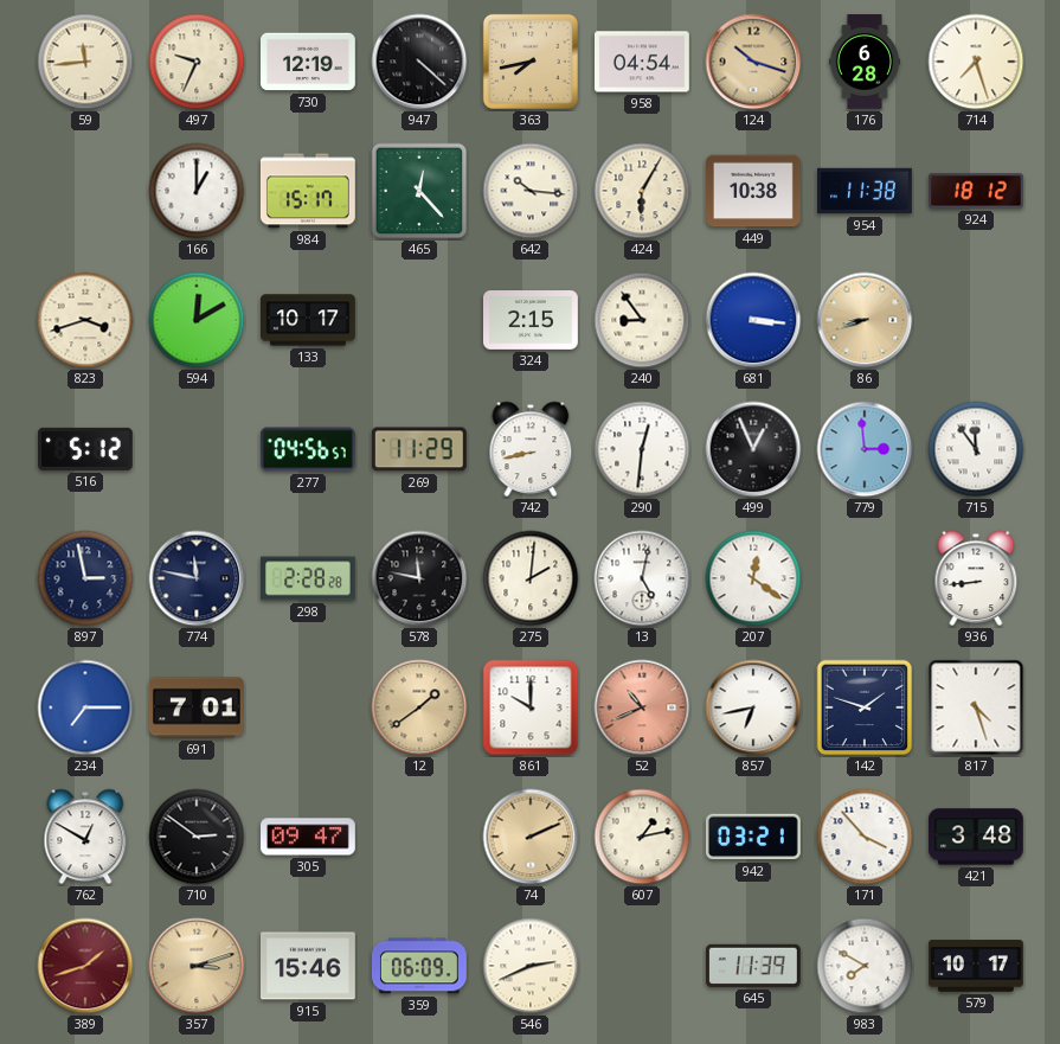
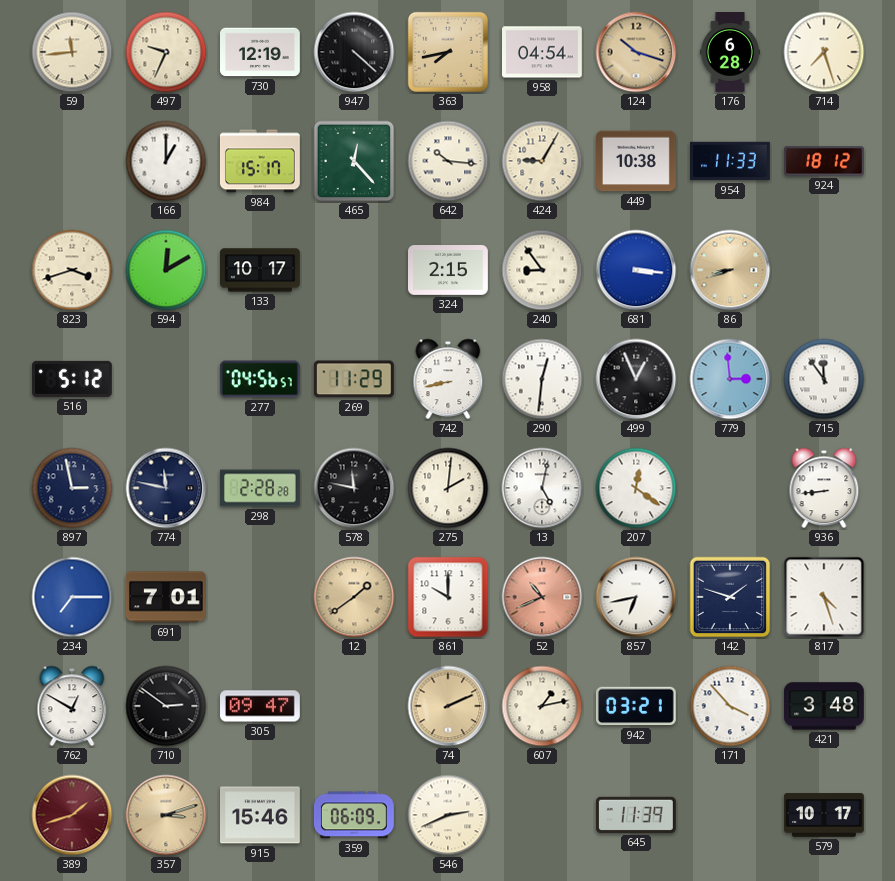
424: 6:05 -> 9:05
954: 11:38 -> 11:33
983: 7:50 -> none
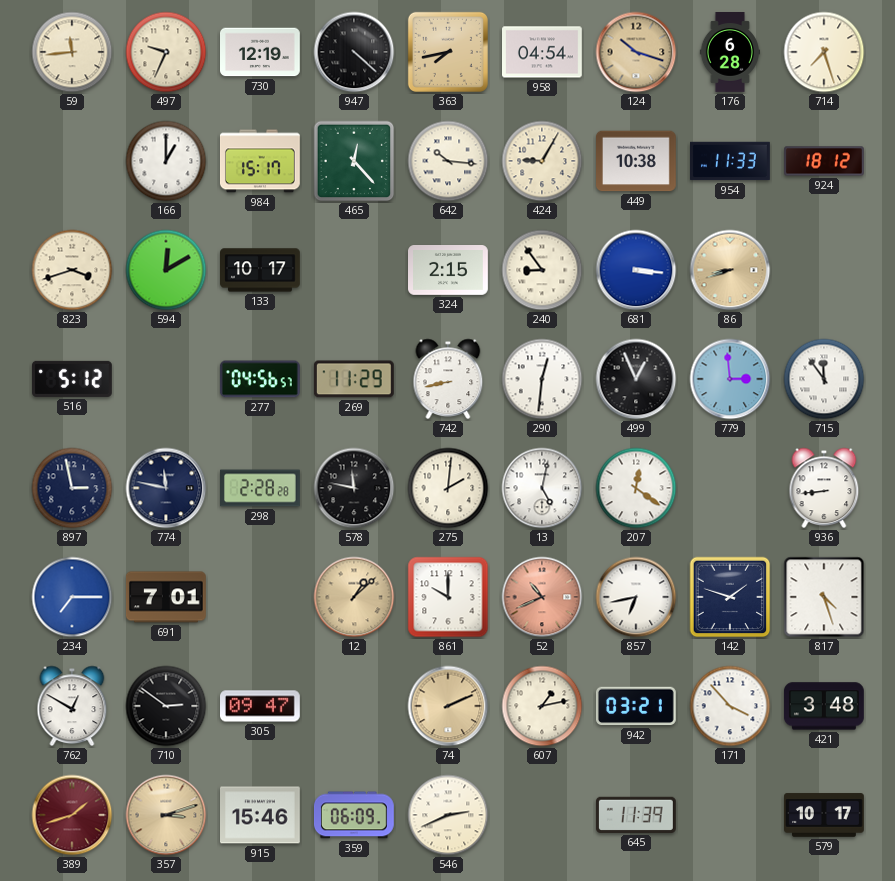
12: 1:39 -> 1:08
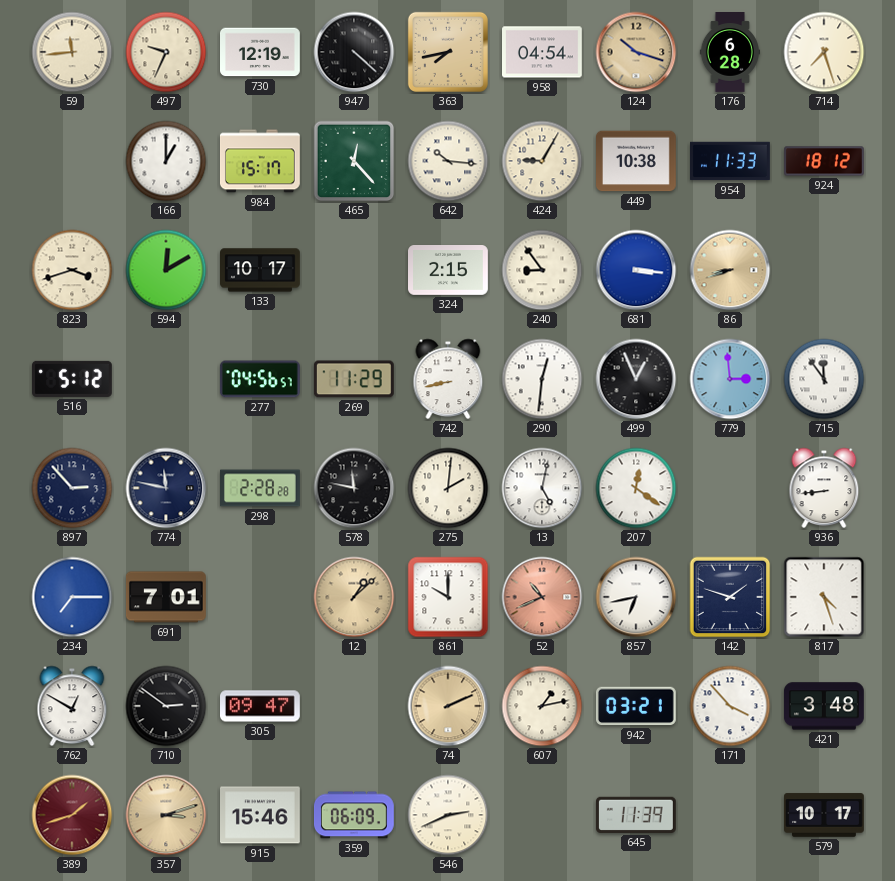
897: 2:58 -> 2:53
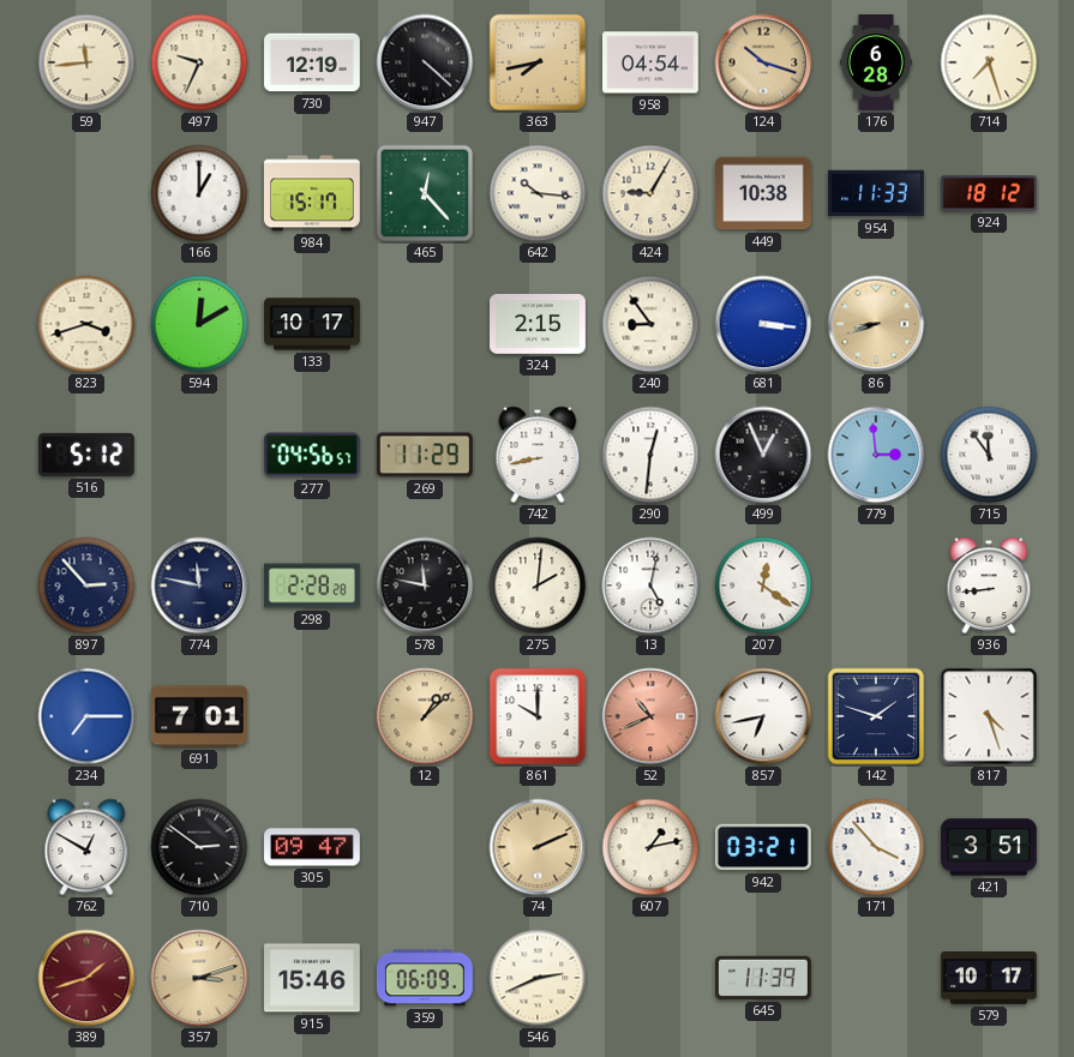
421: 3:48 -> 3:51
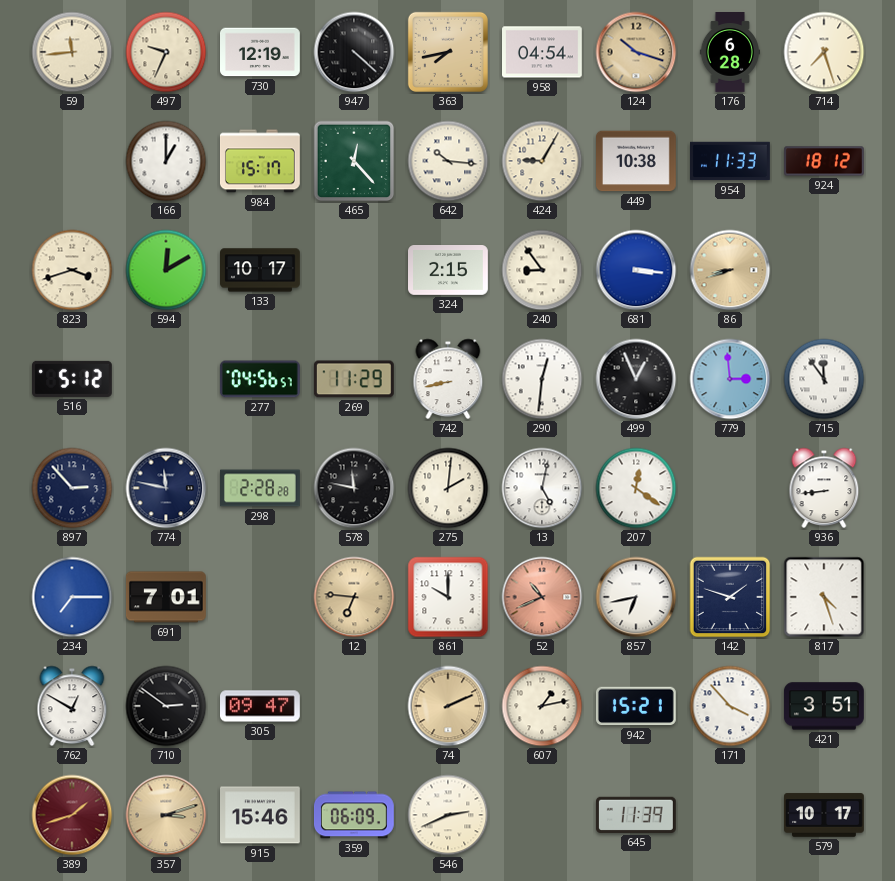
12: 1:08 -> 6:46
942: 03:21 -> 15:21
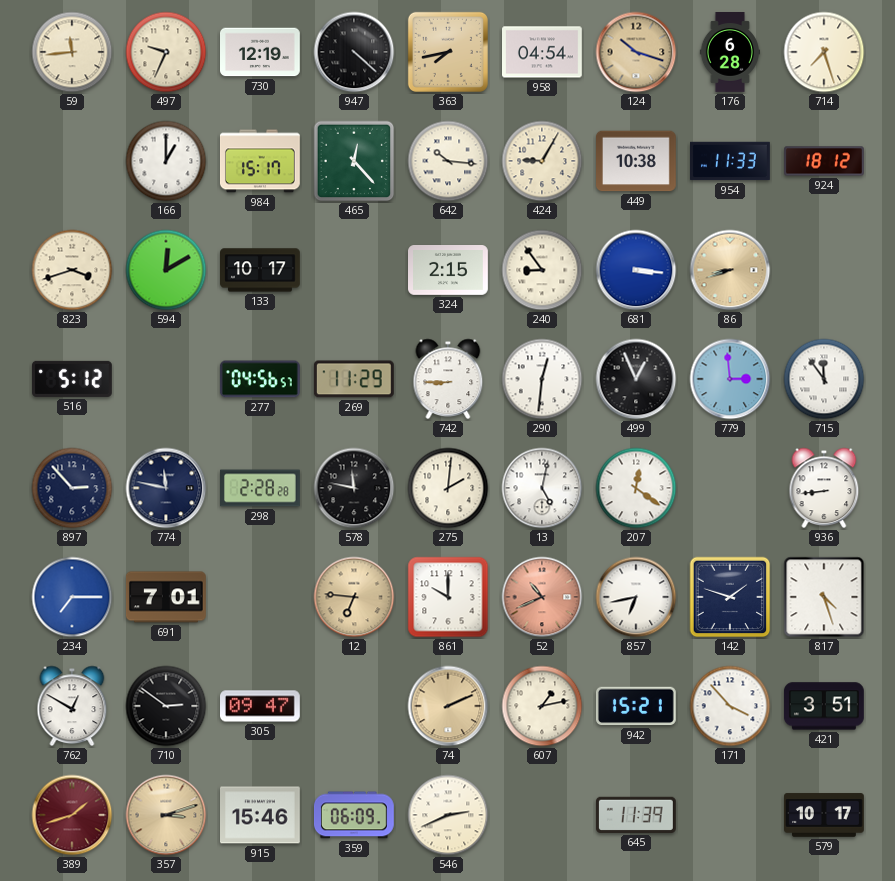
742: 8:43 -> 8:45
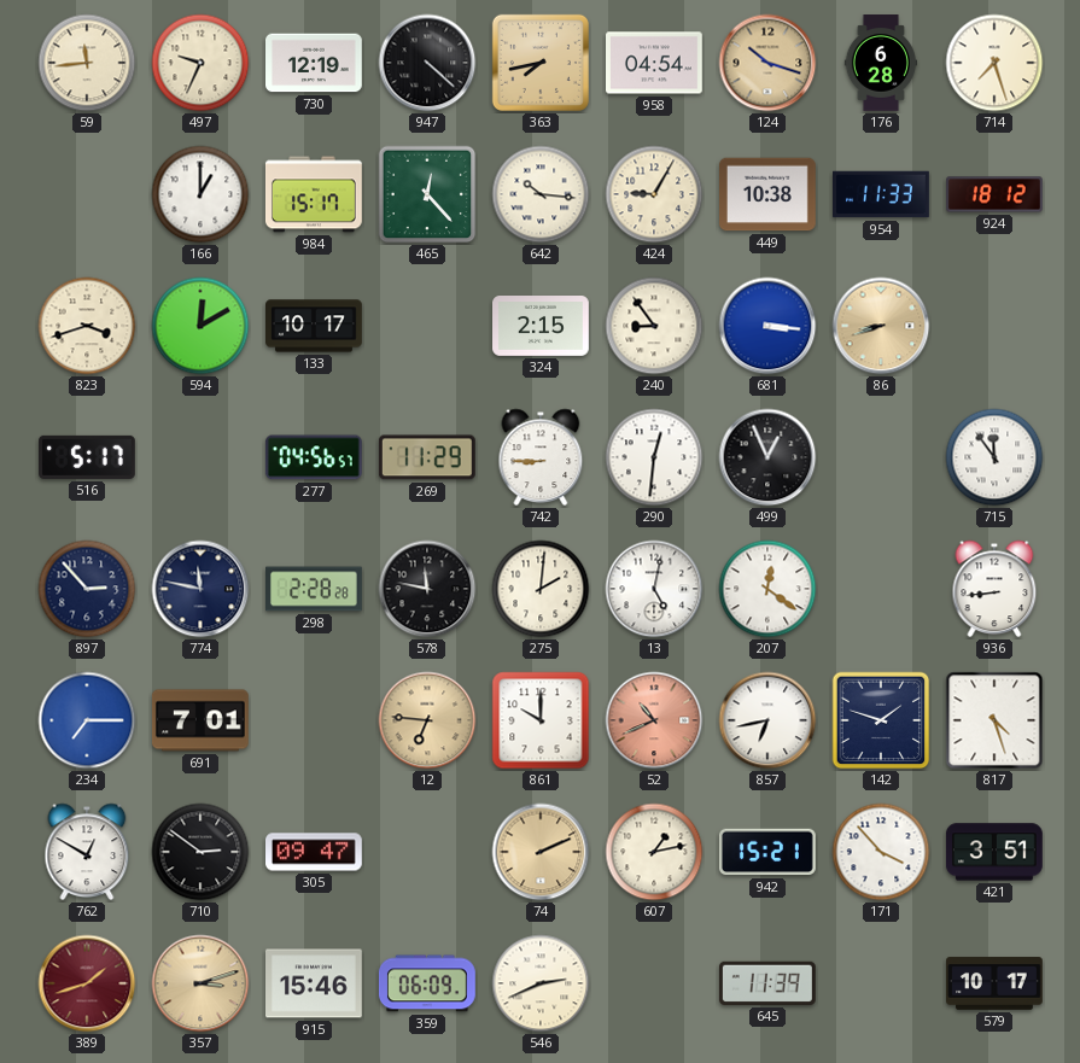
516: 5:12 -> 5:17
779: 2:59 -> none
